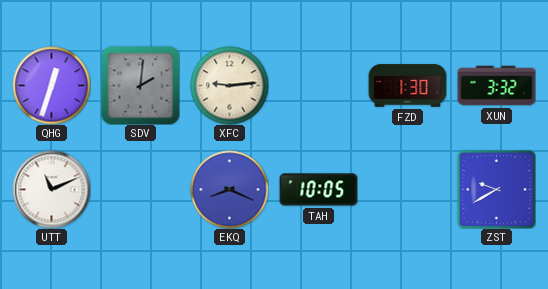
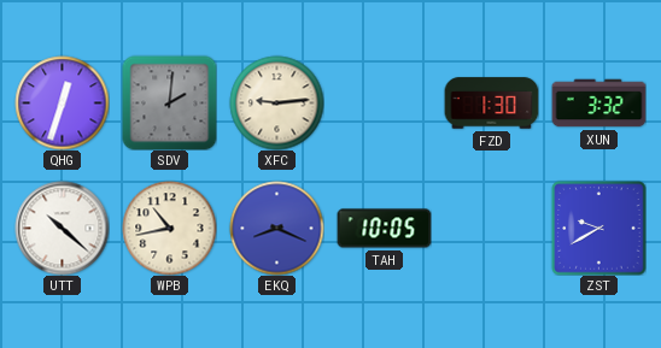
UTT: 11:11 -> 10:22
WPB: none -> 10:43
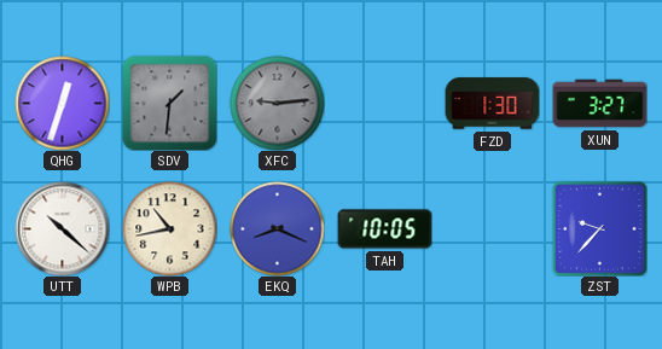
SDV: 2:01 -> 1:31
XFC dial: cream -> grey
XUN: 3:32 -> 3:27
ZST: 9:40 -> 9:37
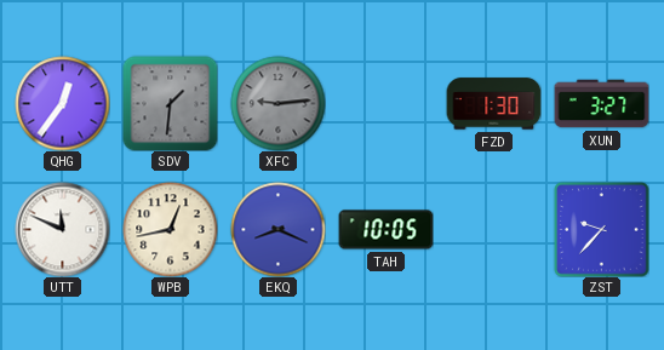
QHG: 12:33 -> 12:36
UTT: 10:22 -> 11:49
WPB: 10:43 -> 12:43
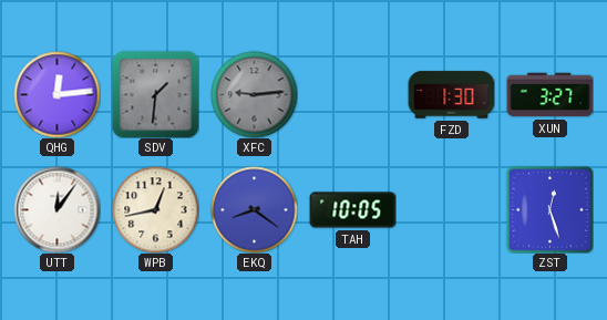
QHG: 12:36 -> 12:14
UTT: 11:49 -> 12:06
EKQ: 8:19 -> 8:21
ZST: 9:37 -> 12:27
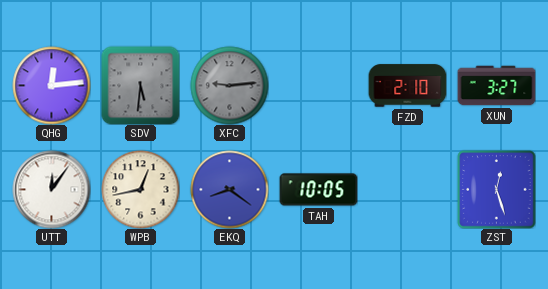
SDV: 1:31 -> 5:31
FZD: 1:30 -> 2:10
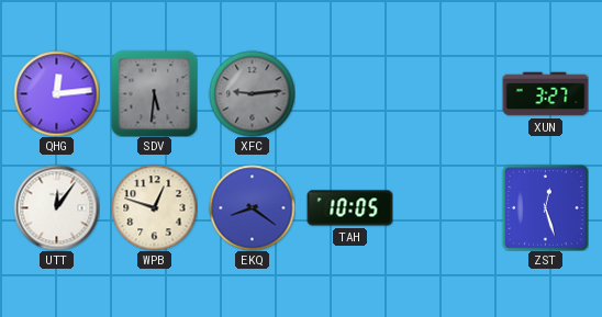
FZD: 2:10 -> none
WPB: 12:43 -> 12:48
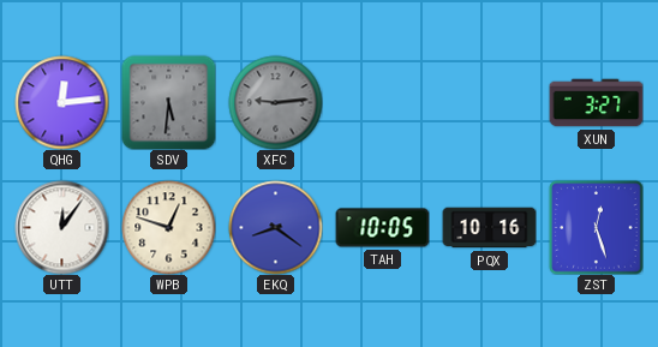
PQX: none -> 10:16
